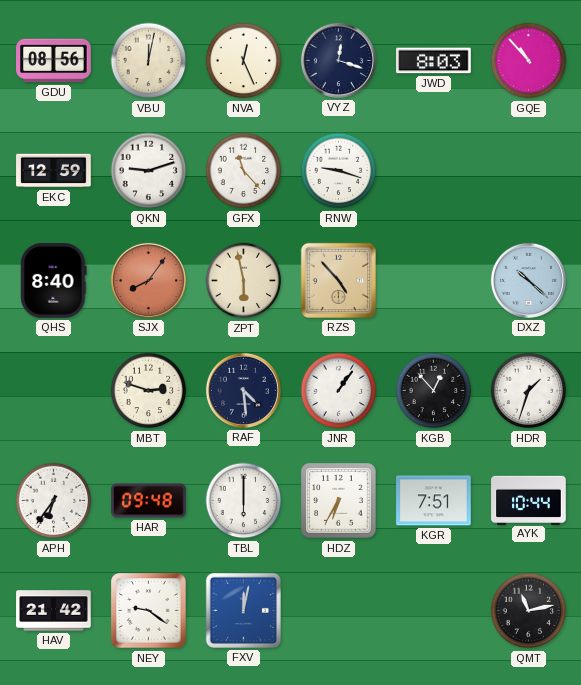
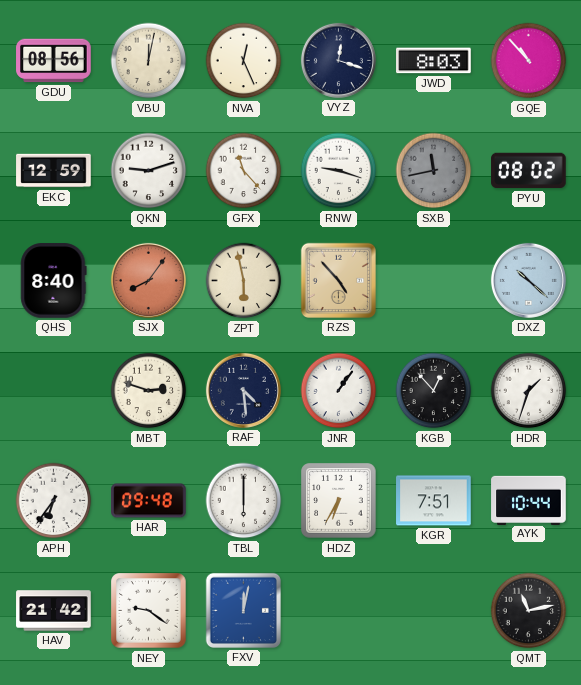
SXB: none -> 11:43
PYU: none -> 08:02
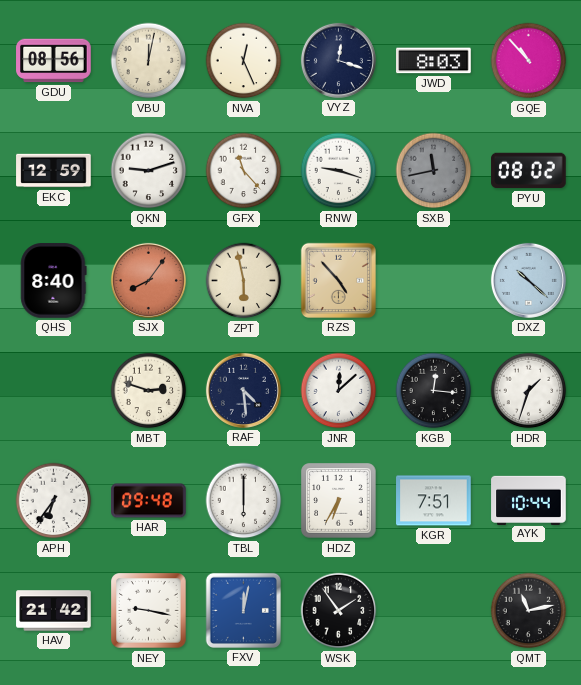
JNR: 1:06 -> 12:08
KGB: 12:53 -> 12:16
NEY: 9:21 -> 9:17
WSK: none -> 1:54
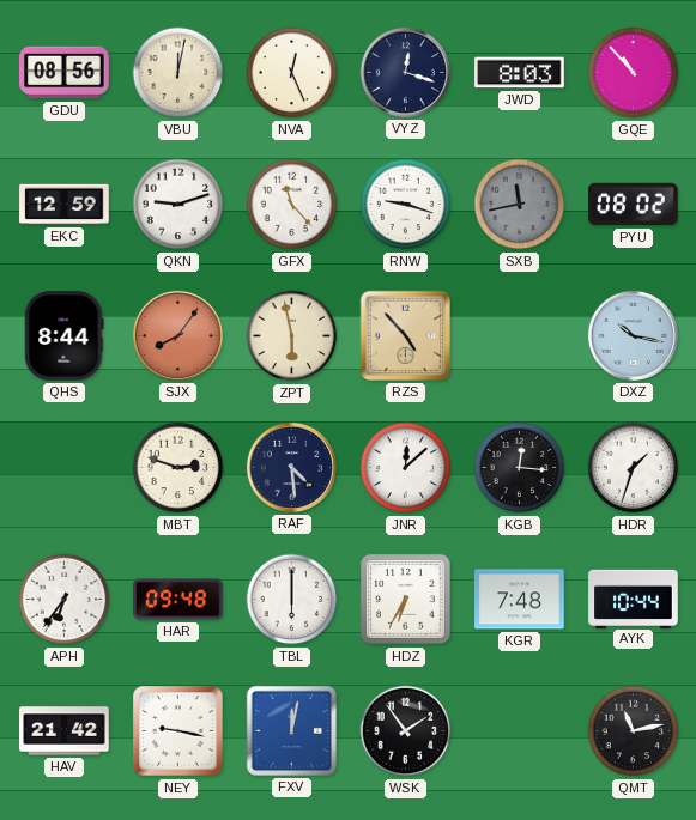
QHS: 8:40 -> 8:44
DXZ: 10:22 -> 10:17
KGR: 7:51 -> 7:48
